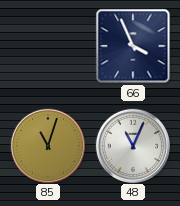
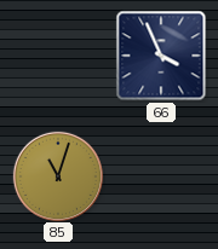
48: 11:04 -> none
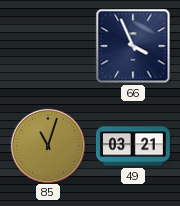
49: none -> 03:21
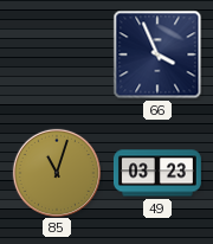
49: 03:21 -> 03:23
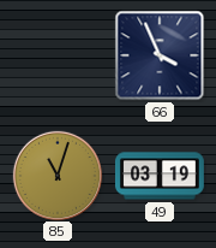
49: 03:23 -> 03:19
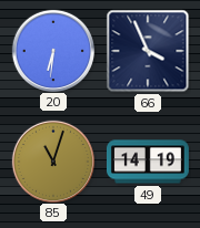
20: none -> 6:31
49: 03:19 -> 14:19
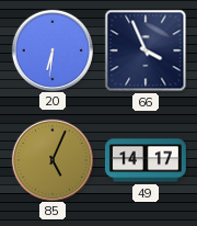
85: 11:03 -> 5:04
49: 14:19 -> 14:17
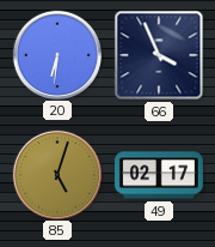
85: 5:04 -> 5:03
49: 14:17 -> 02:17
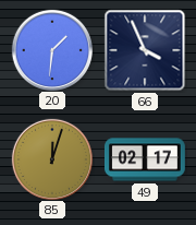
20: 6:31 -> 1:31
85: 5:03 -> 12:03
